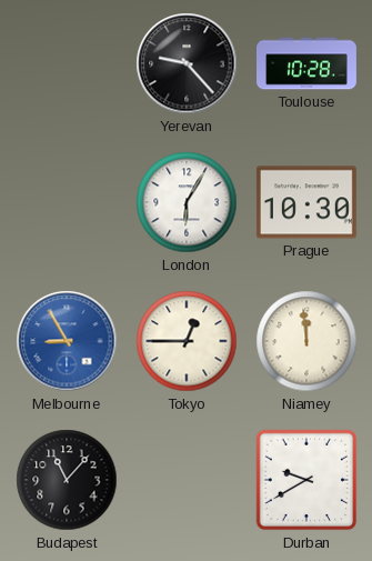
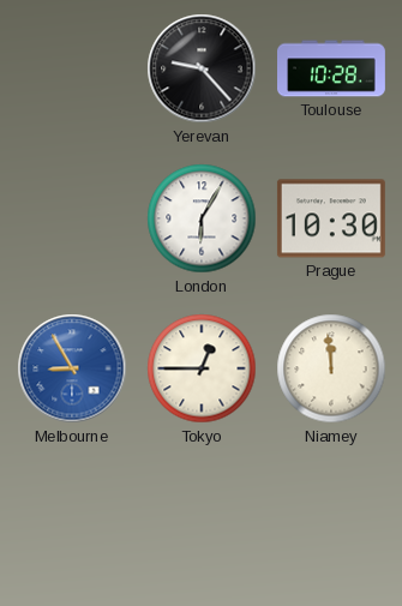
Budapest: 11:07 -> none
Durban: 9:40 -> none
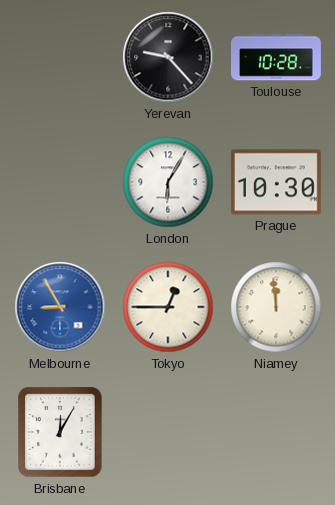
Brisbane: none -> 12:05
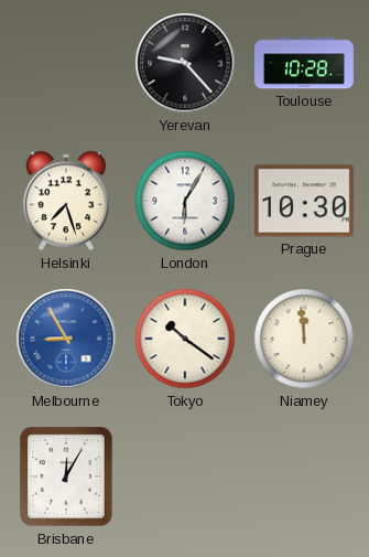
Helsinki: none -> 7:27
Tokyo: 12:45 -> 10:21
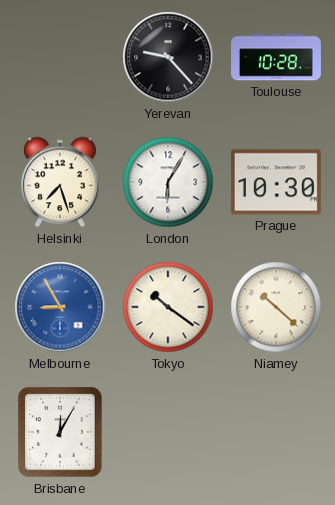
Niamey: 11:59 -> 10:22
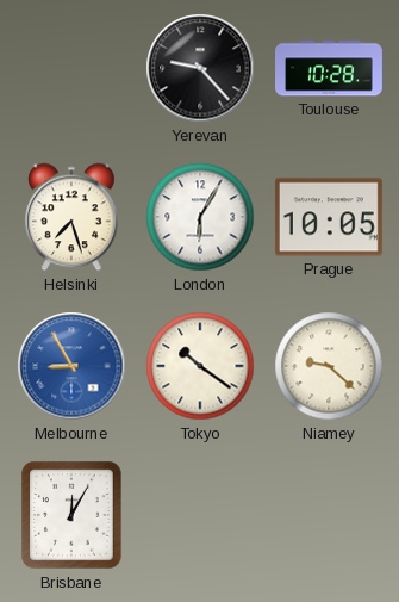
Prague: 10:30 -> 10:05
Niamey: 10:22 -> 9:22
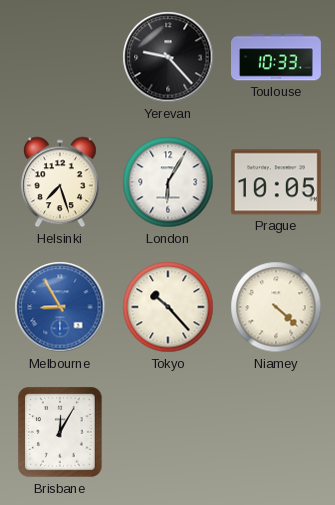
Toulouse: 10:28 -> 10:33
Tokyo: 10:21 -> 10:23
Niamey: 9:22 -> 4:22
